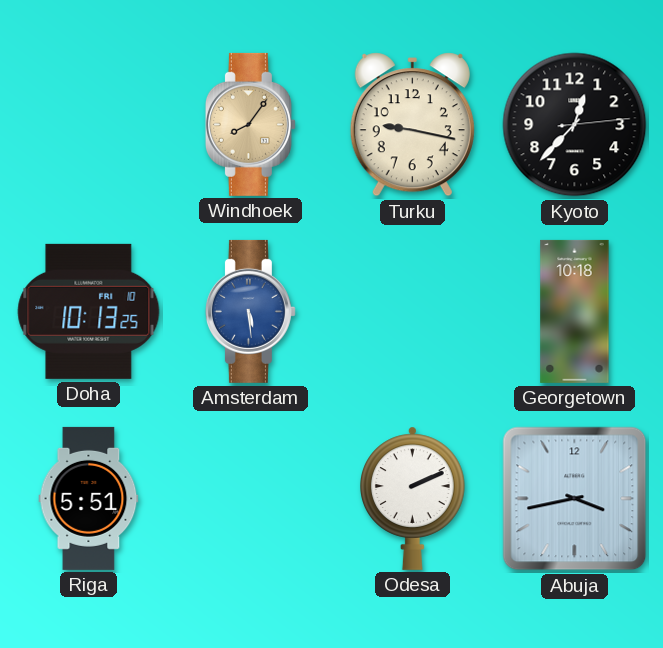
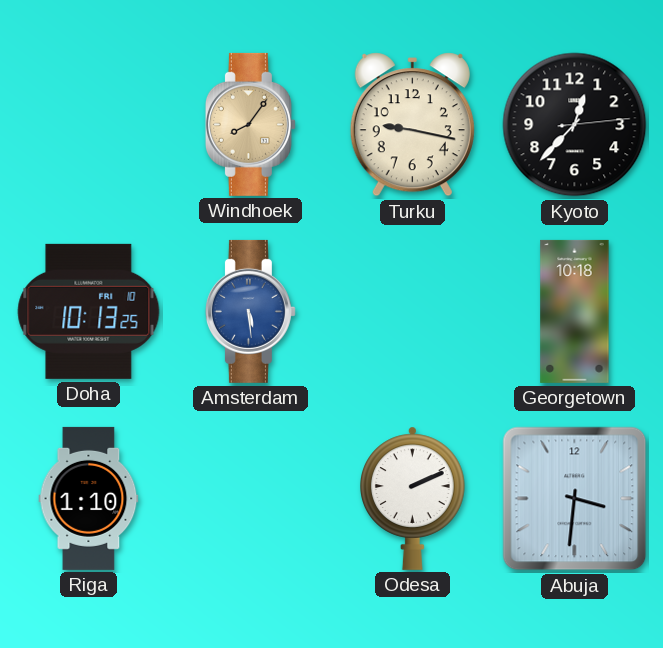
Riga: 5:51 -> 1:10
Abuja: 3:43 -> 3:31
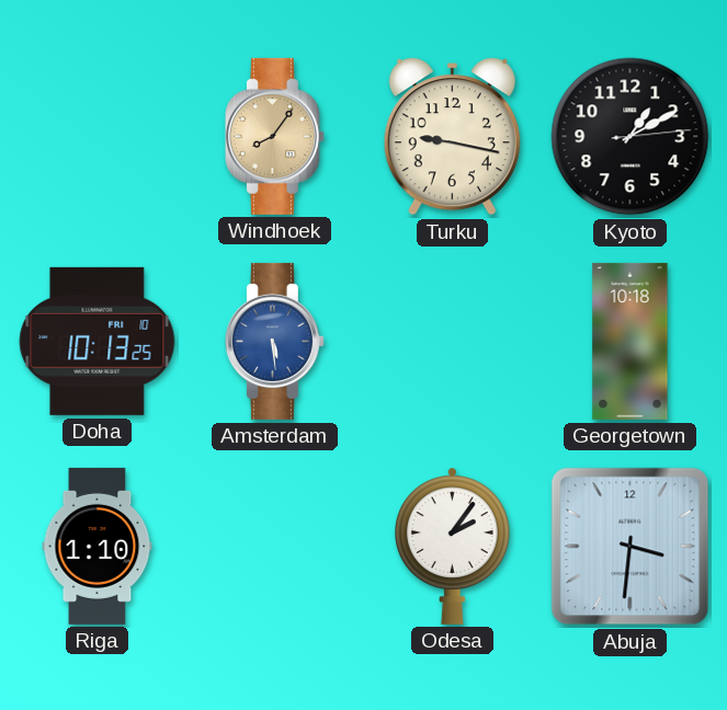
Kyoto: 12:37 -> 1:10
Odesa: 2:11 -> 2:06
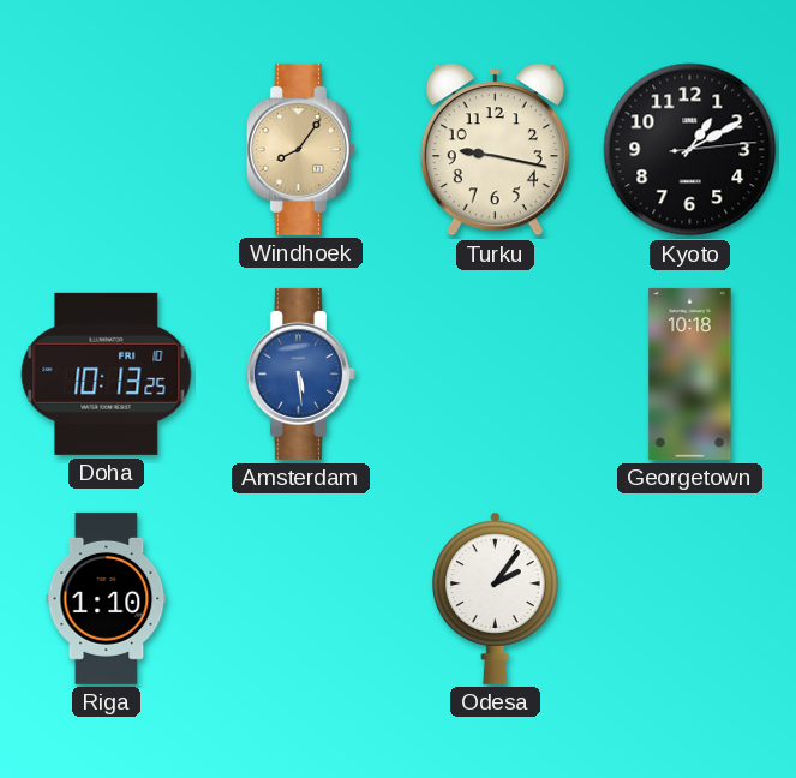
Abuja: 3:31 -> none
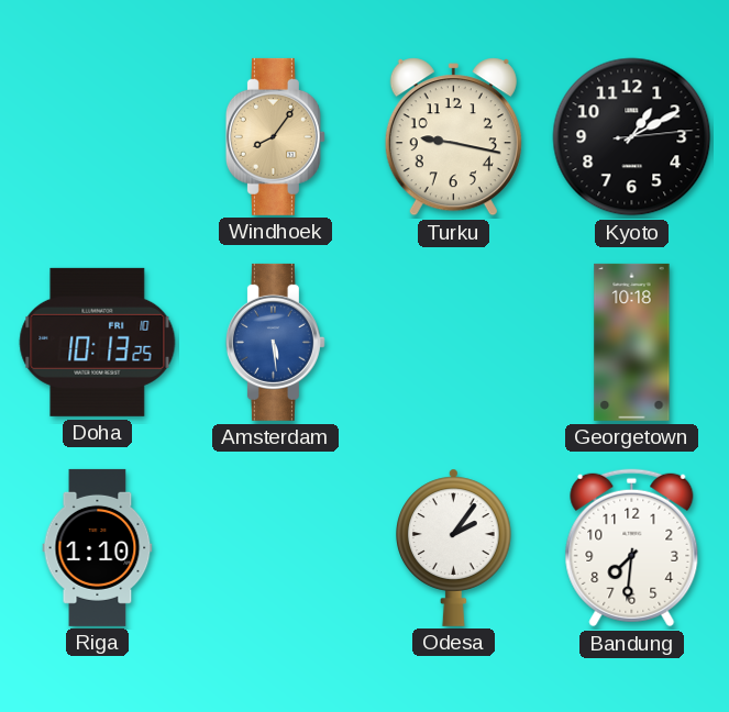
Bandung: none -> 7:31
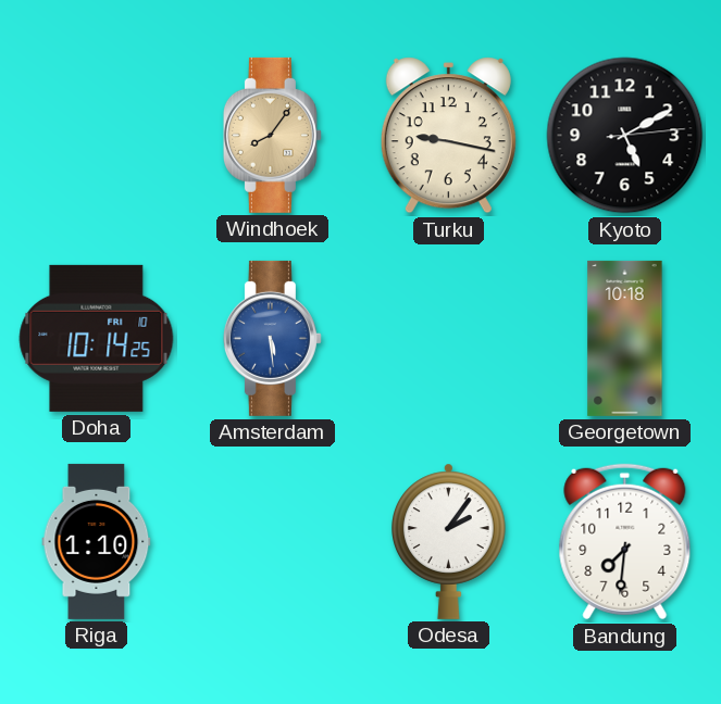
Kyoto: 1:10 -> 5:10
Doha: 10:13 -> 10:14
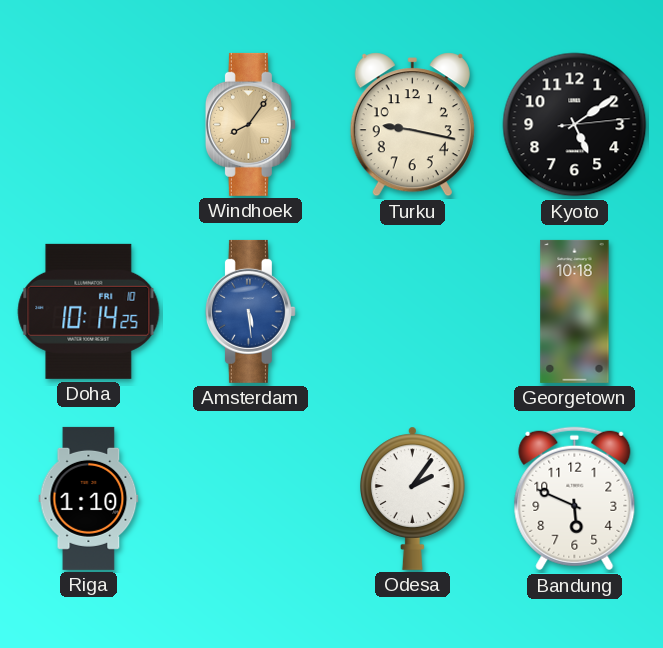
Kyoto: 5:10 -> 5:09
Bandung: 7:31 -> 5:49
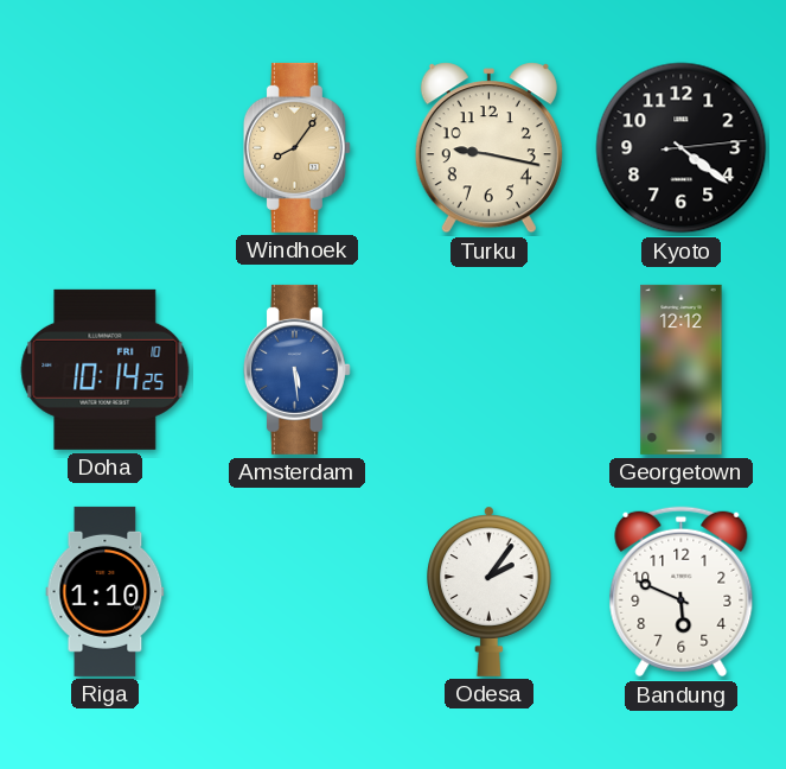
Kyoto: 5:09 -> 4:21
Georgetown: 10:18 -> 12:12
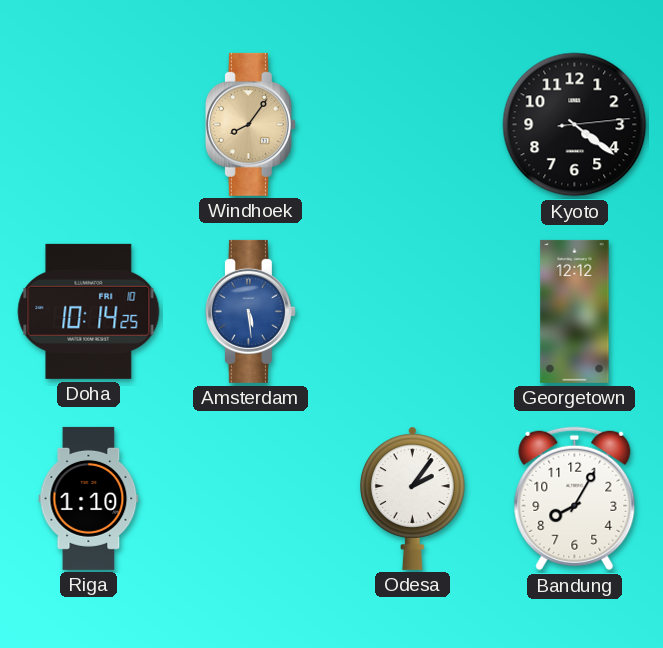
Turku: 9:17 -> none
Bandung: 5:49 -> 8:05
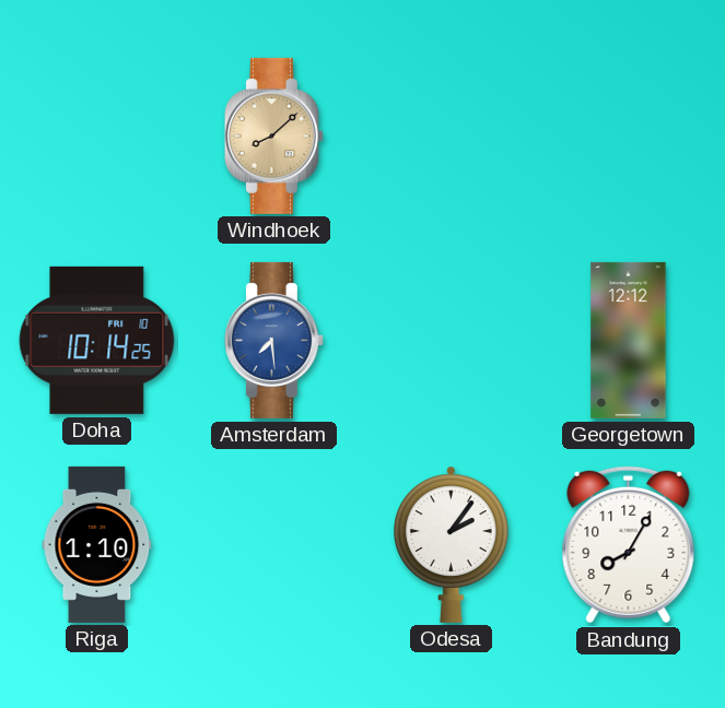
Windhoek: 8:06 -> 8:08
Kyoto: 4:21 -> none
Amsterdam: 5:29 -> 7:29
